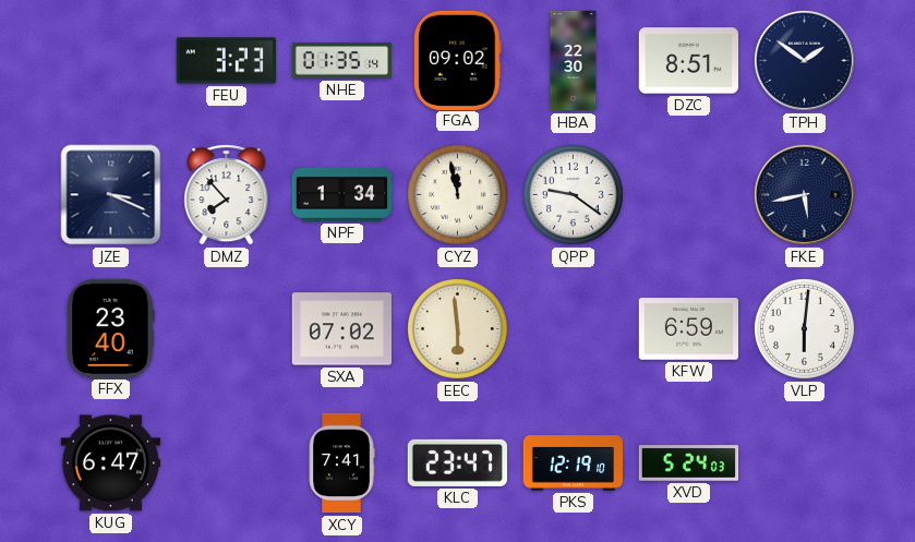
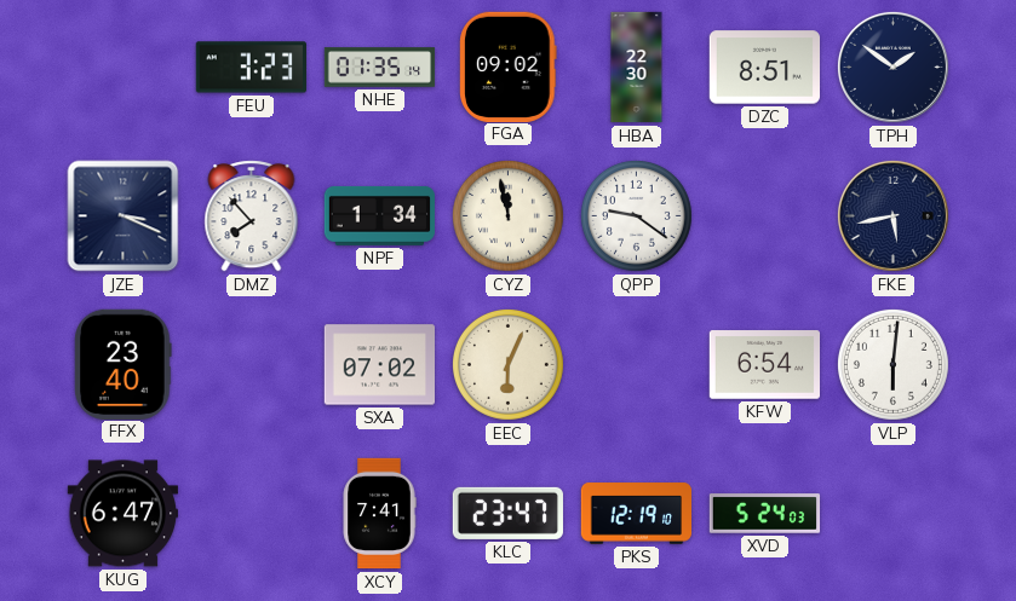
EEC: 5:59 -> 6:04
KFW: 6:59 -> 6:54
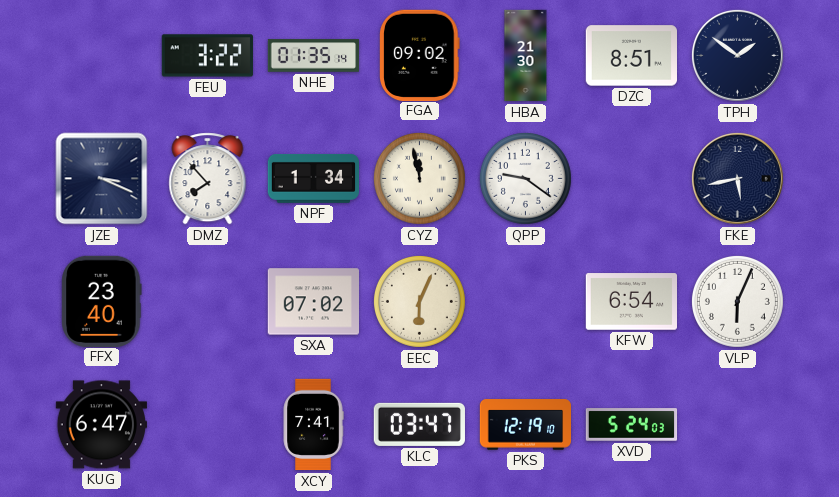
FEU: 3:23 -> 3:22
HBA: 22:30 -> 21:30
VLP: 6:01 -> 6:04
KLC: 23:47 -> 03:47
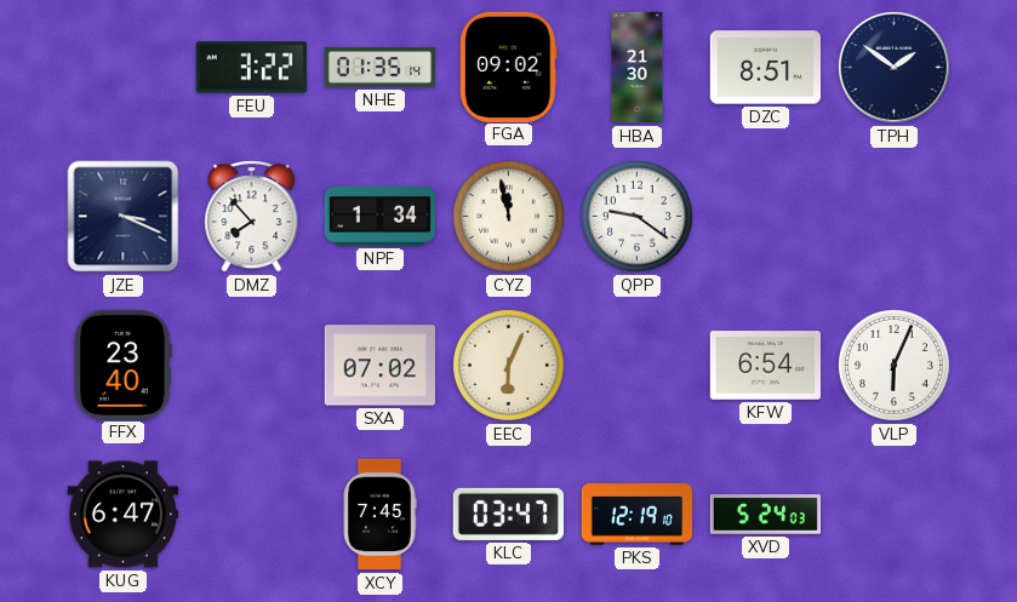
FKE: 5:43 -> none
XCY: 7:41 -> 7:45
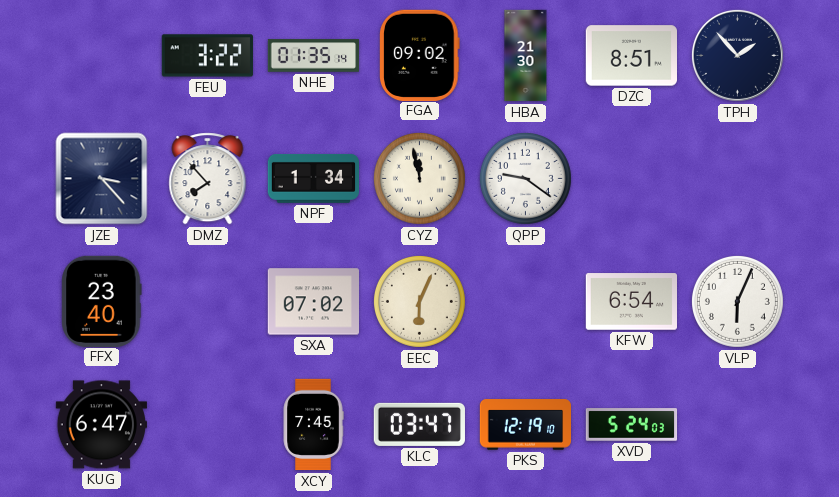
TPH: 1:51 -> 1:53
JZE: 3:19 -> 3:23
